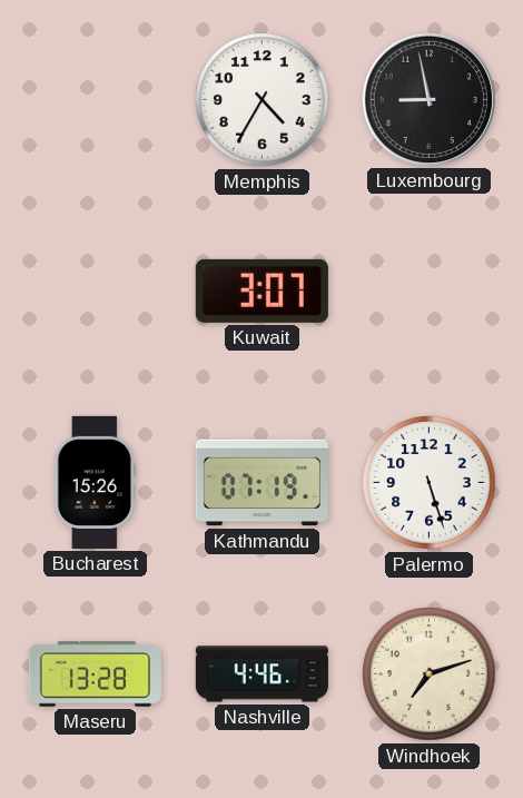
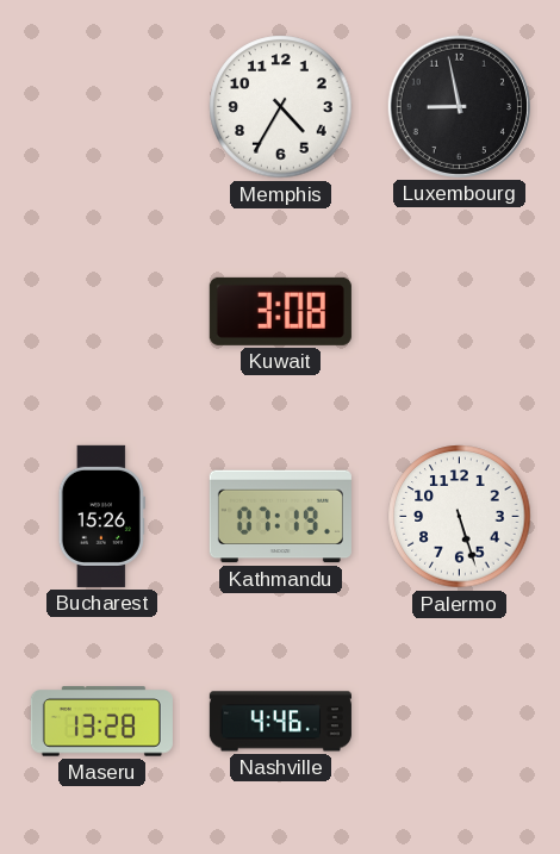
Kuwait: 3:07 -> 3:08
Windhoek: 7:12 -> none
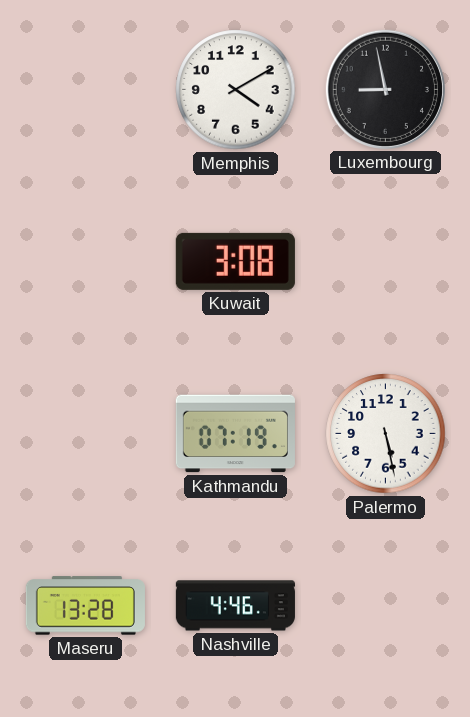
Memphis: 4:35 -> 4:10
Bucharest: 15:26 -> none
Palermo: 5:27 -> 5:28
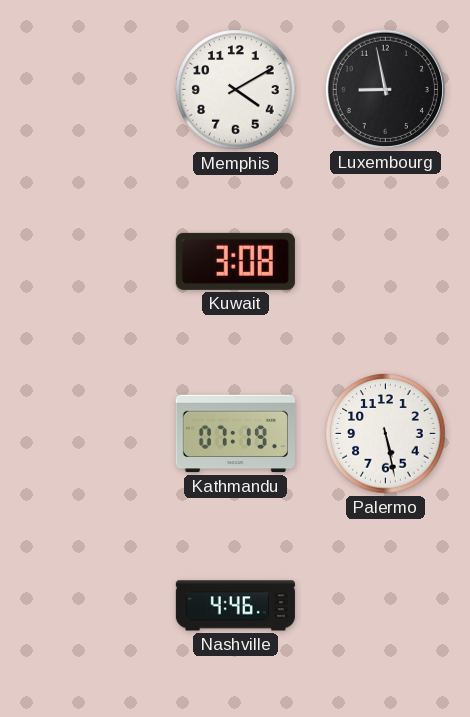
Maseru: 13:28 -> none
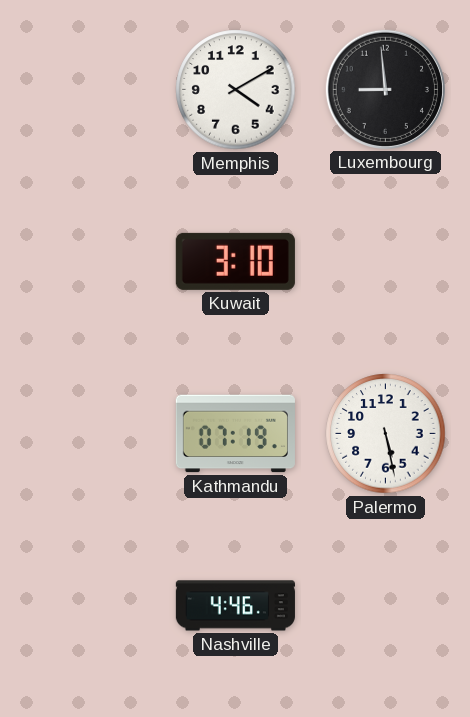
Luxembourg: 8:58 -> 8:59
Kuwait: 3:08 -> 3:10
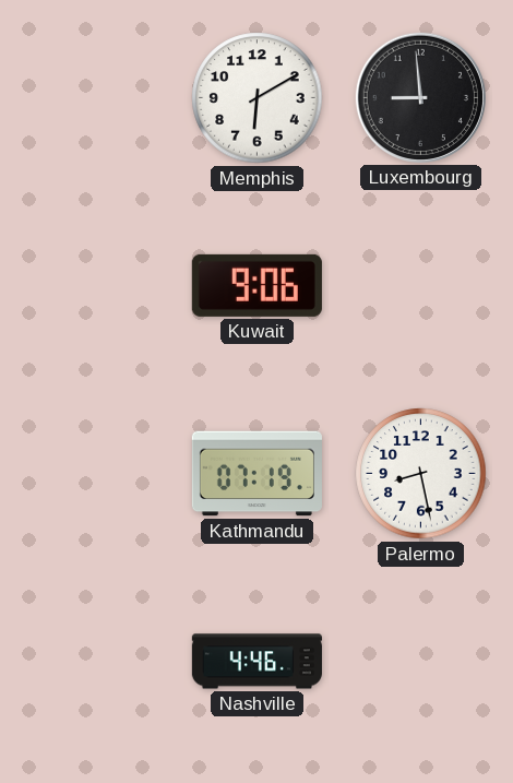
Memphis: 4:10 -> 6:10
Kuwait: 3:10 -> 9:06
Palermo: 5:28 -> 8:28
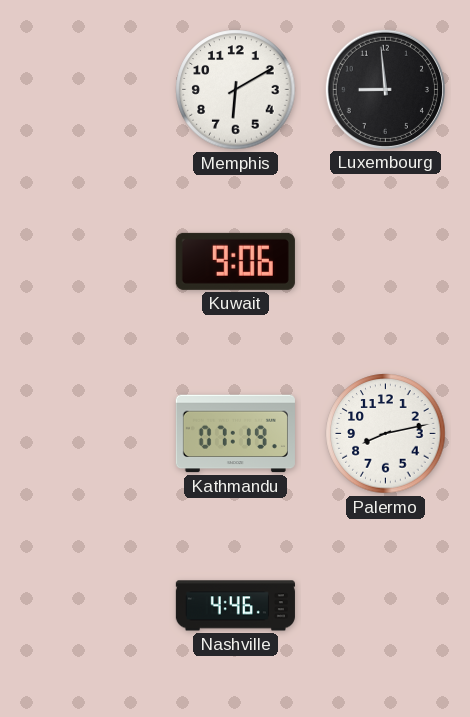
Palermo: 8:28 -> 8:13
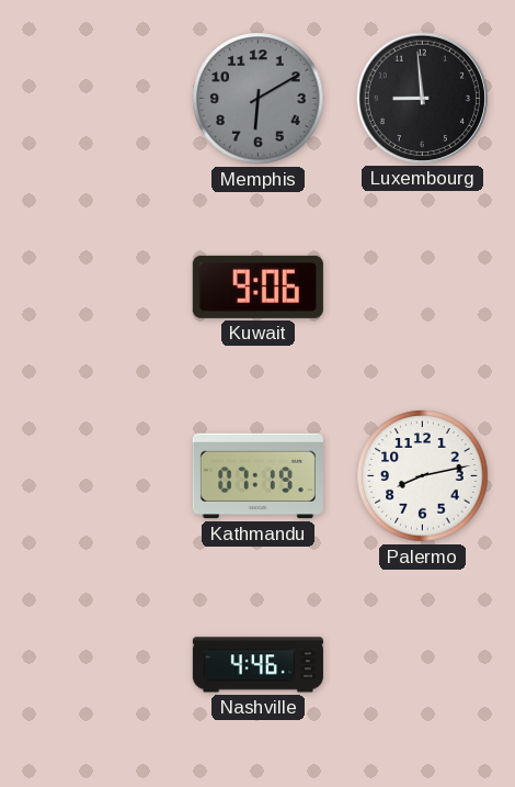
Memphis dial: white -> grey
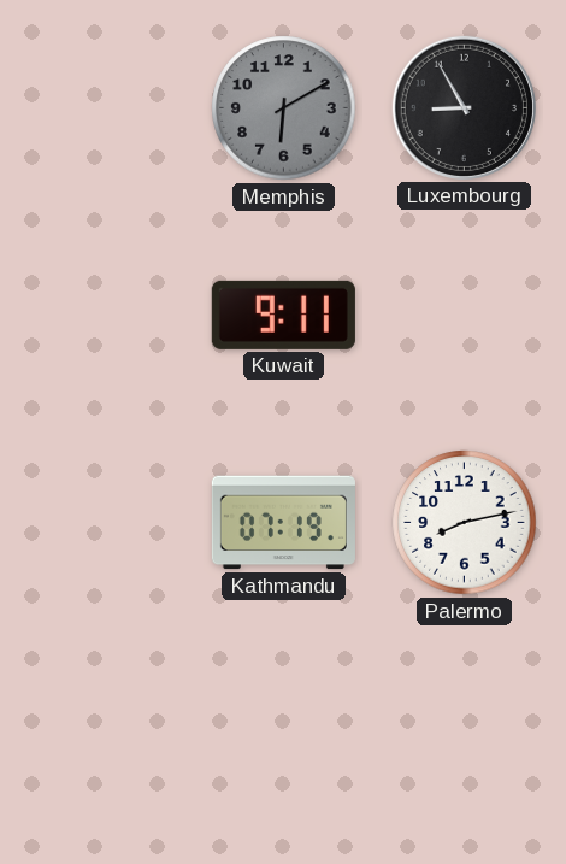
Luxembourg: 8:59 -> 8:55
Kuwait: 9:06 -> 9:11
Nashville: 4:46 -> none
